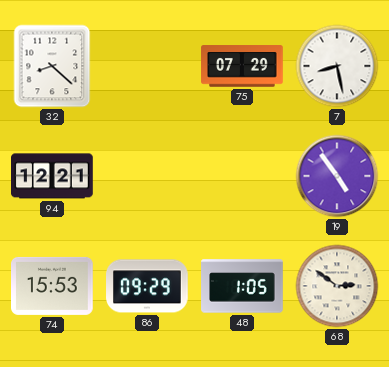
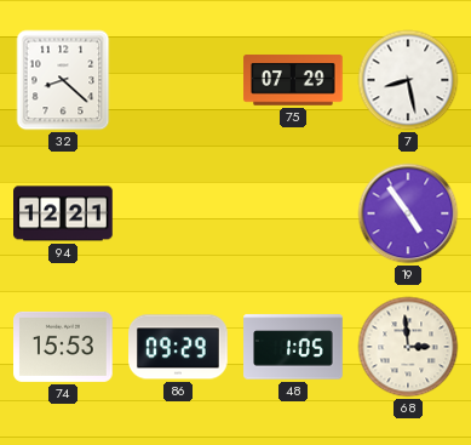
68: 2:51 -> 2:59
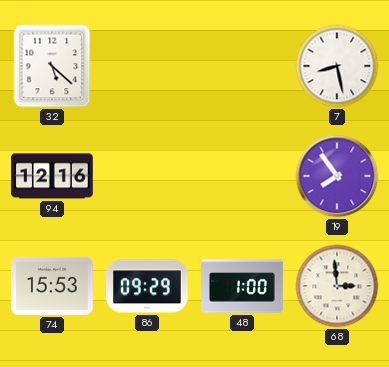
32: 8:22 -> 5:22
75: 07:29 -> none
94: 12:21 -> 12:16
19: 4:54 -> 7:54
48: 1:05 -> 1:00
